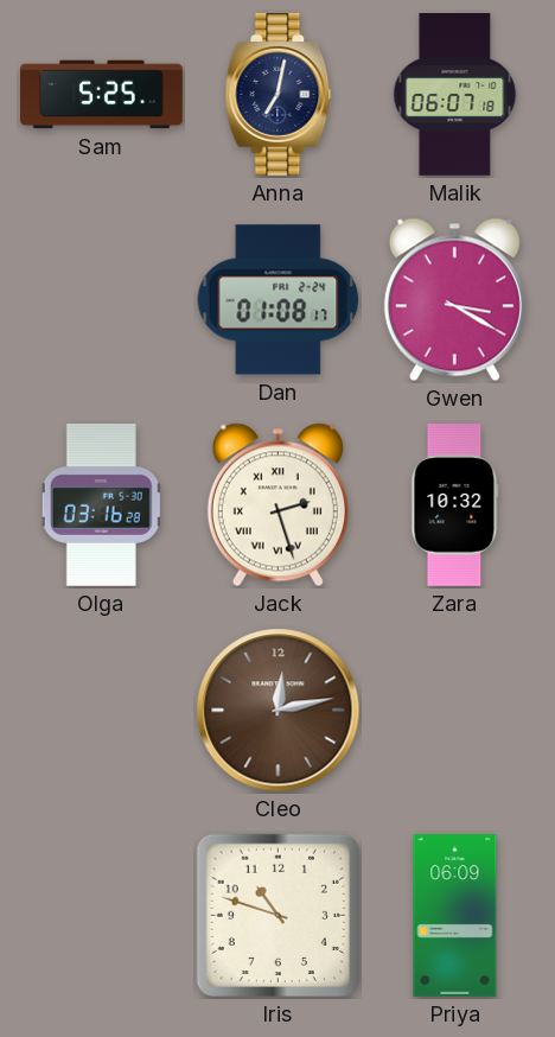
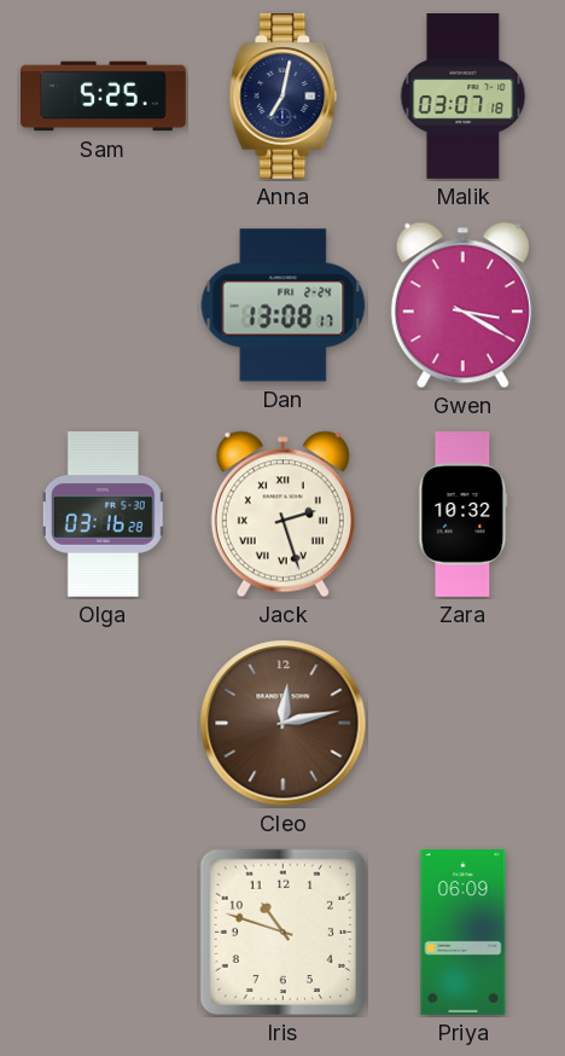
Malik: 06:07 -> 03:07
Dan: 01:08 -> 13:08
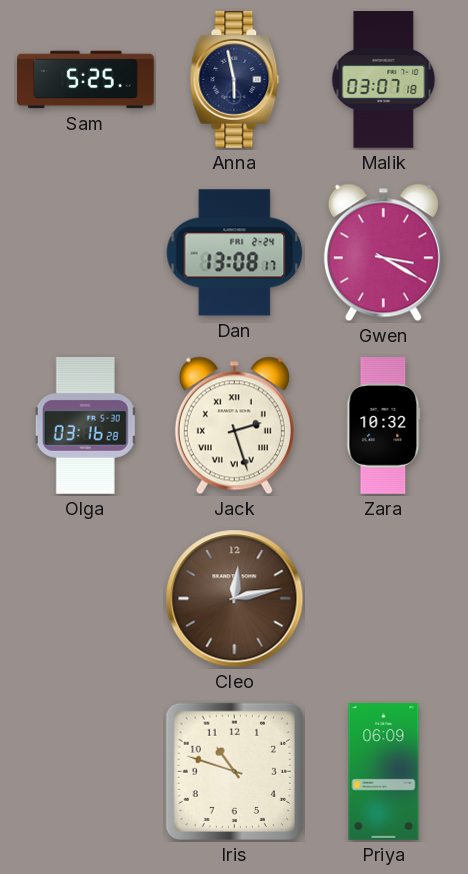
Anna: 7:02 -> 5:58
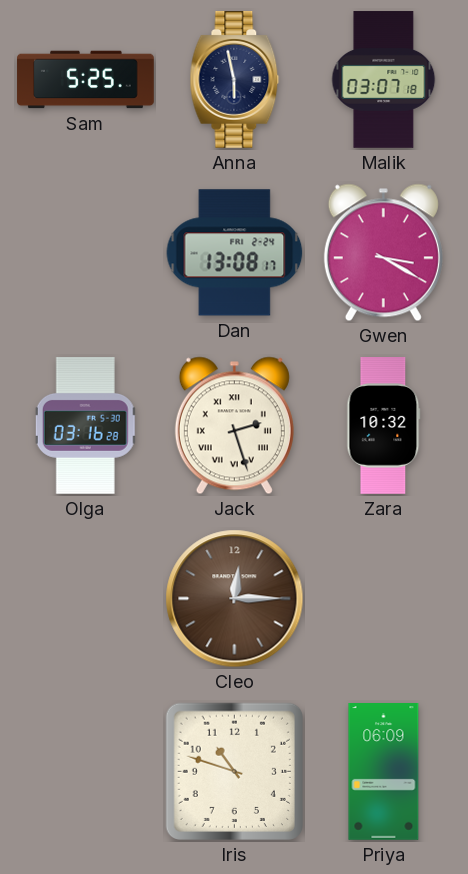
Cleo: 12:13 -> 12:15
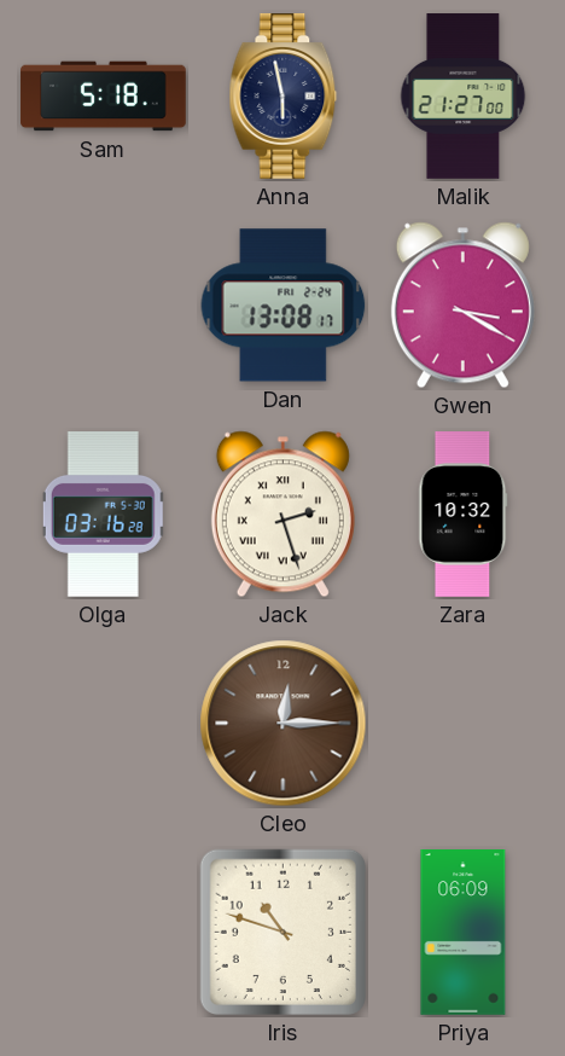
Sam: 5:25 -> 5:18
Malik: 03:07 -> 21:27
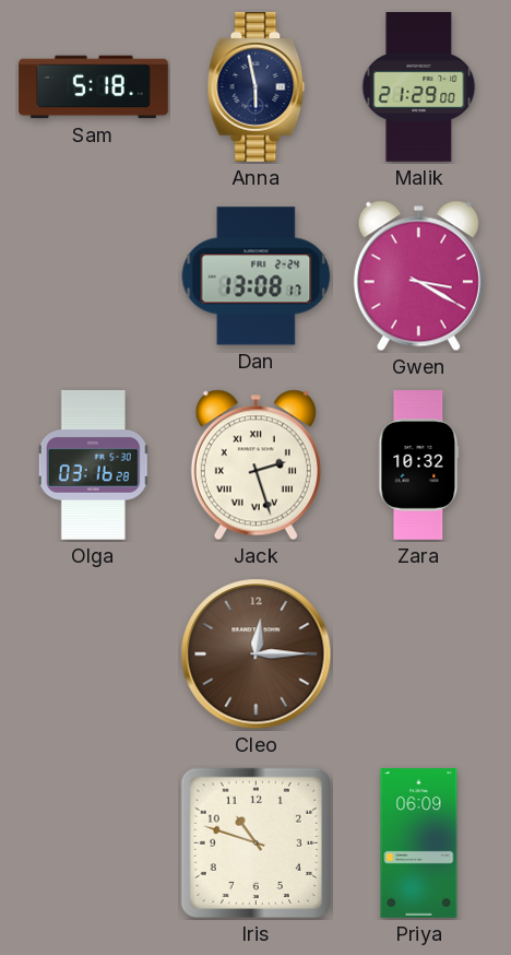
Malik: 21:27 -> 21:29
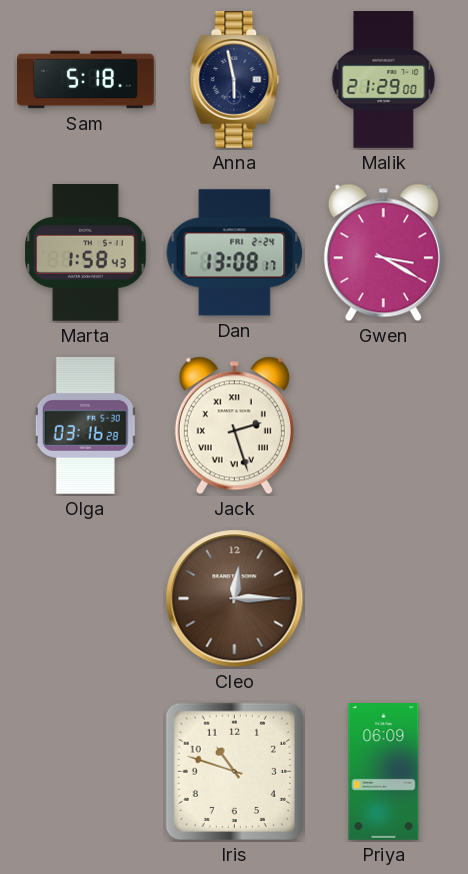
Marta: none -> 1:58
Zara: 10:32 -> none
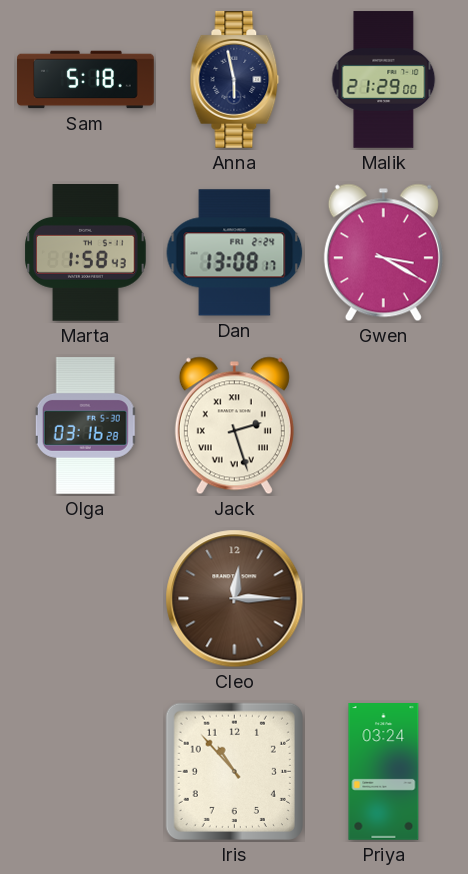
Iris: 10:48 -> 10:53
Priya: 06:09 -> 03:24
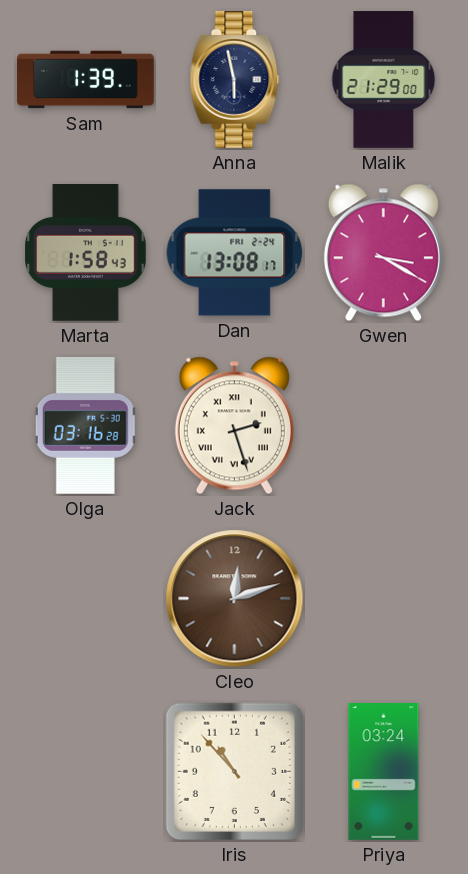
Sam: 5:18 -> 1:39
Cleo: 12:15 -> 12:12
